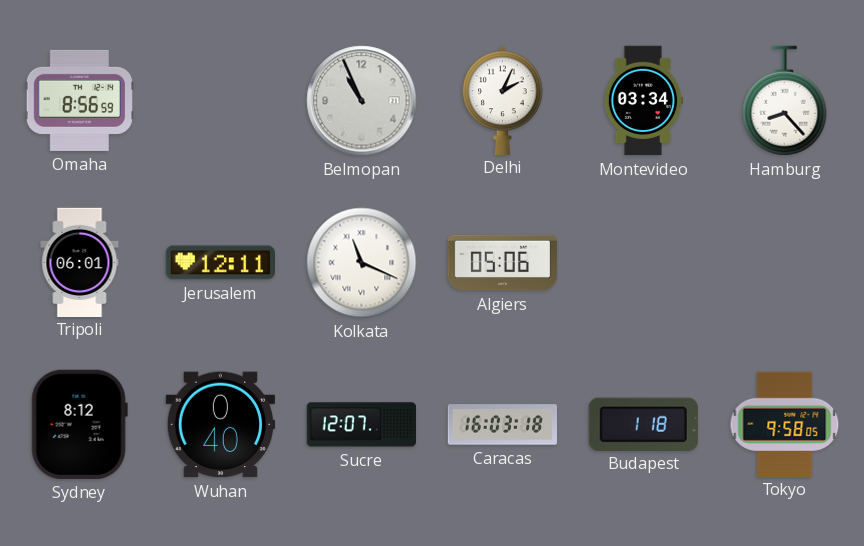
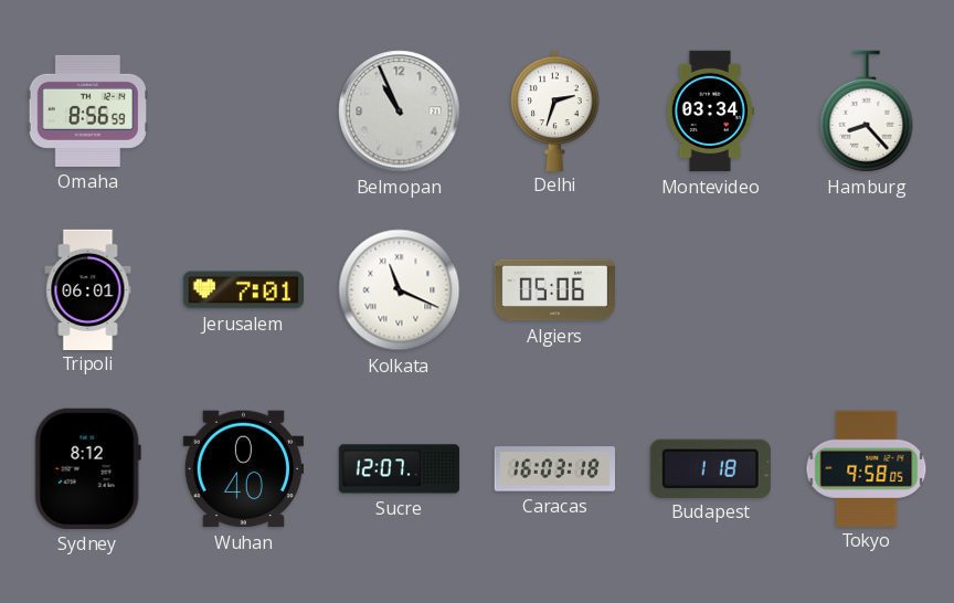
Delhi: 2:04 -> 2:33
Jerusalem: 12:11 -> 7:01
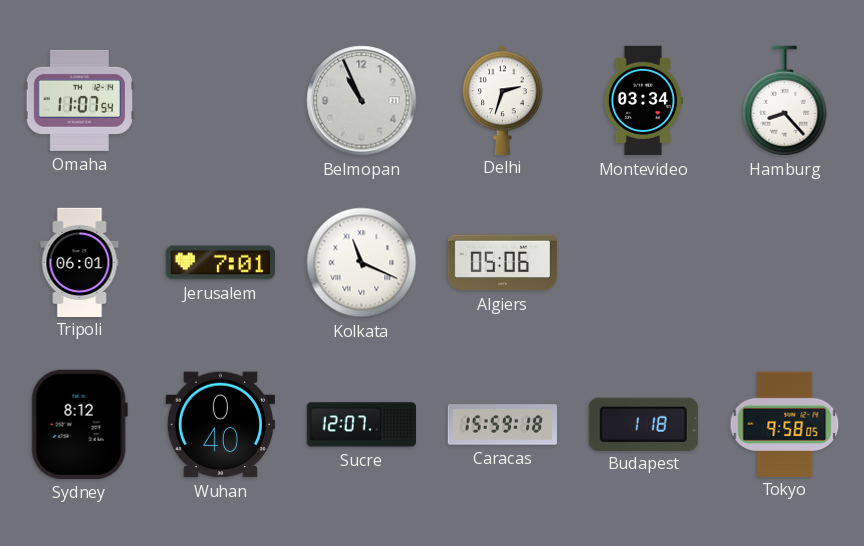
Omaha: 8:56 -> 11:07
Caracas: 16:03 -> 15:59
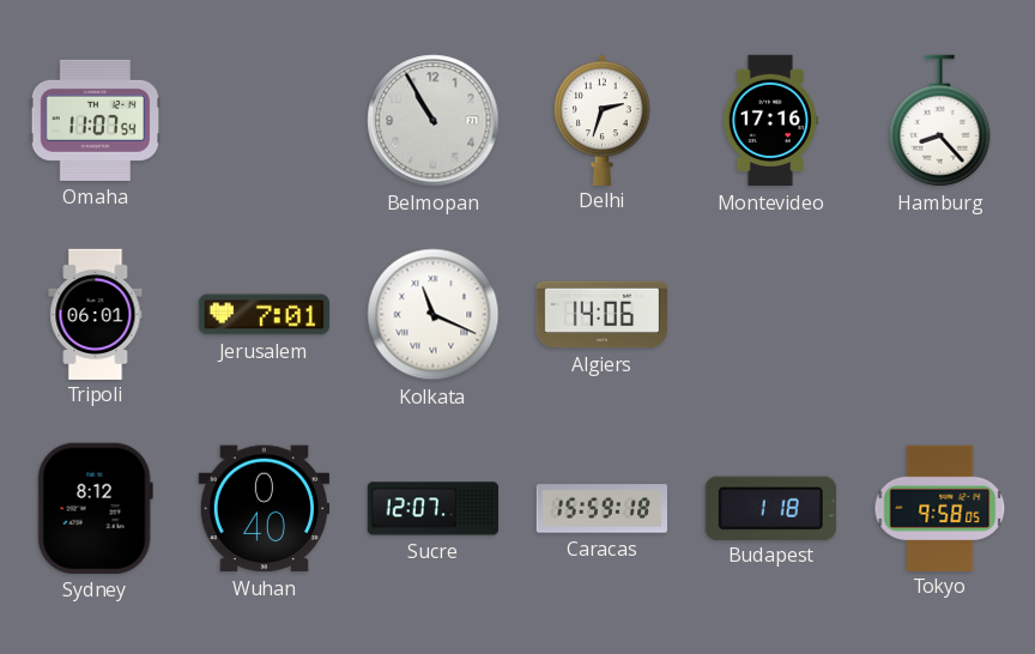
Belmopan: 10:56 -> 10:55
Montevideo: 03:34 -> 17:16
Algiers: 05:06 -> 14:06
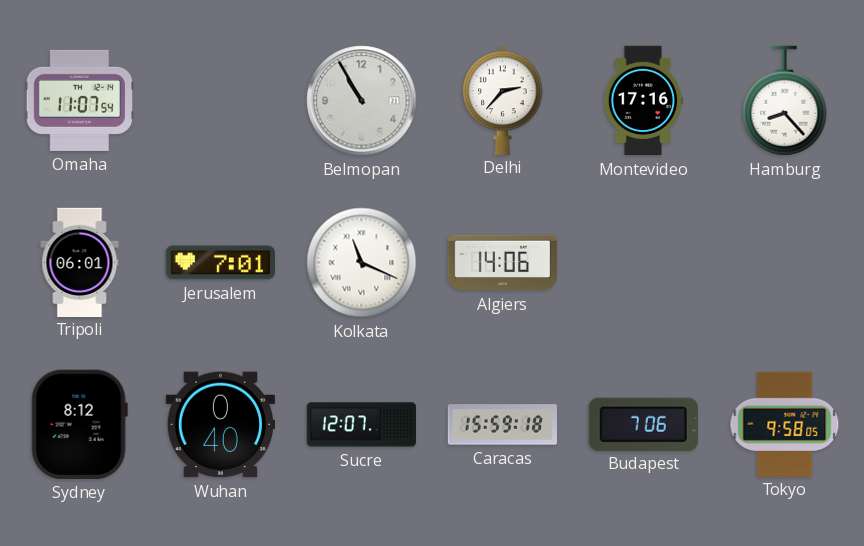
Delhi: 2:33 -> 2:37
Budapest: 1:18 -> 7:06
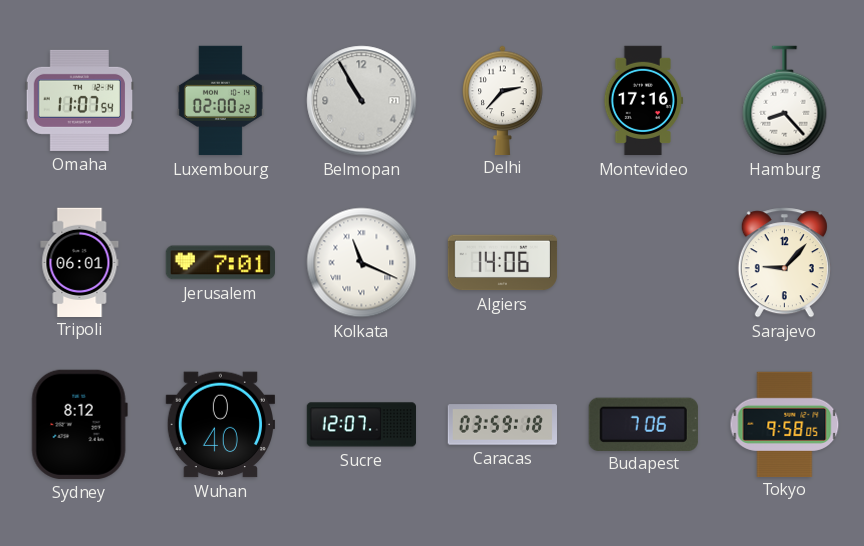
Luxembourg: none -> 02:00
Sarajevo: none -> 9:07
Caracas: 15:59 -> 03:59
